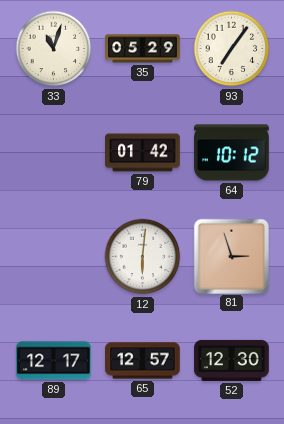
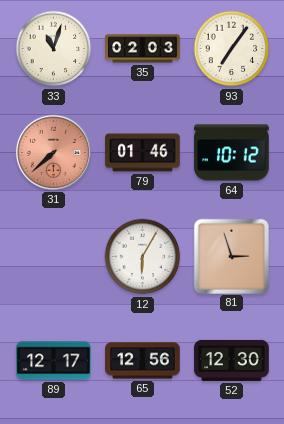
35: 05:29 -> 02:03
31: none -> 7:38
79: 01:42 -> 01:46
12: 6:01 -> 6:05
65: 12:57 -> 12:56
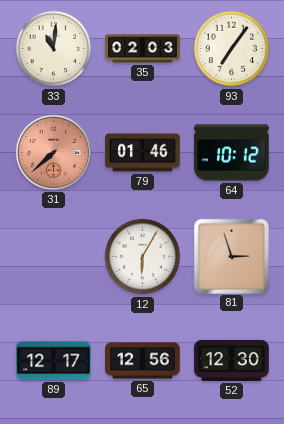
33: 11:03 -> 11:01
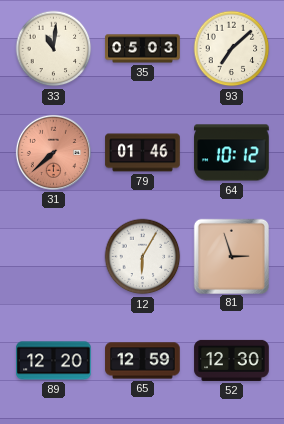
35: 02:03 -> 05:03
93: 7:06 -> 7:08
89: 12:17 -> 12:20
65: 12:56 -> 12:59
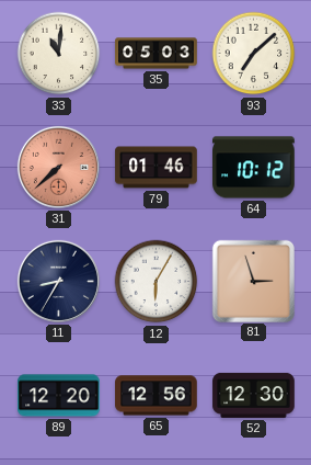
11: none -> 8:35
65: 12:59 -> 12:56
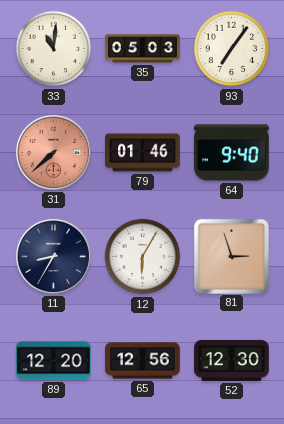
93: 7:08 -> 7:06
64: 10:12 -> 9:40
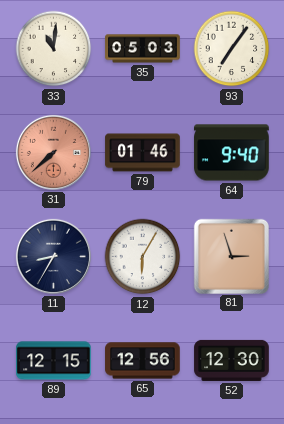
89: 12:20 -> 12:15
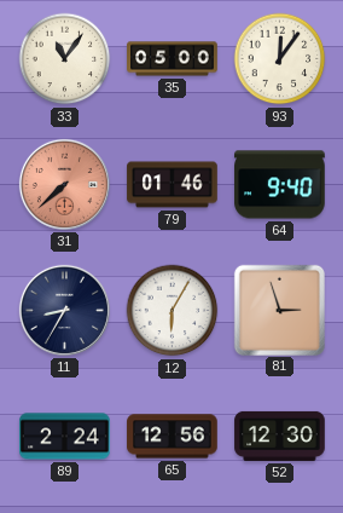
33: 11:01 -> 11:06
35: 05:03 -> 05:00
93: 7:06 -> 12:06
89: 12:15 -> 2:24
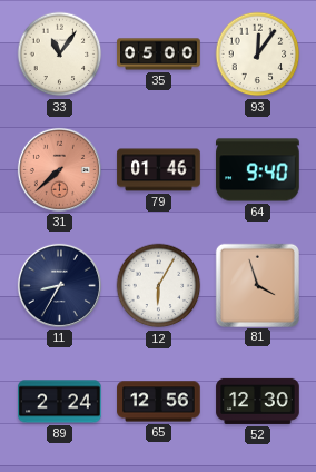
81: 2:57 -> 3:57
